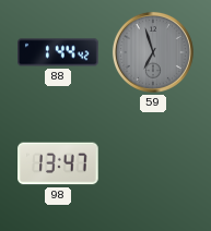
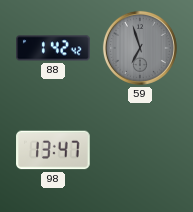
88: 1:44 -> 1:42
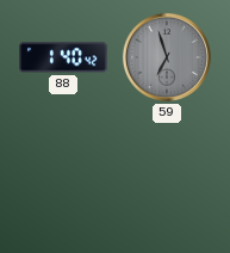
88: 1:42 -> 1:40
98: 13:47 -> none
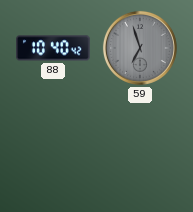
88: 1:40 -> 10:40
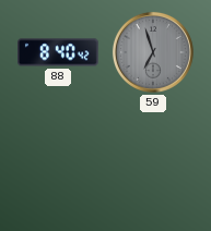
88: 10:40 -> 8:40
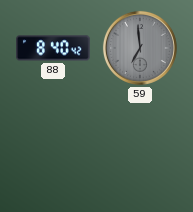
59: 6:57 -> 6:59
